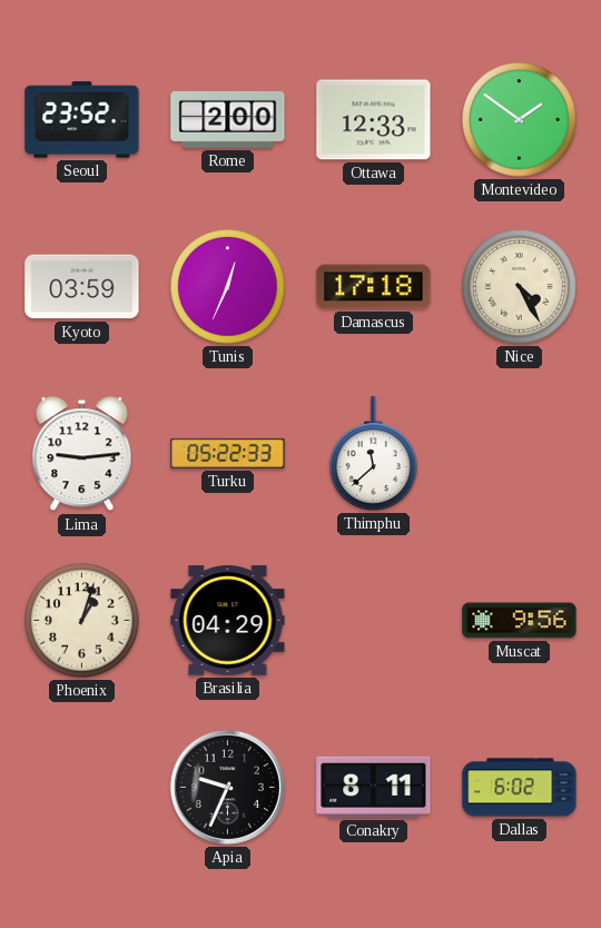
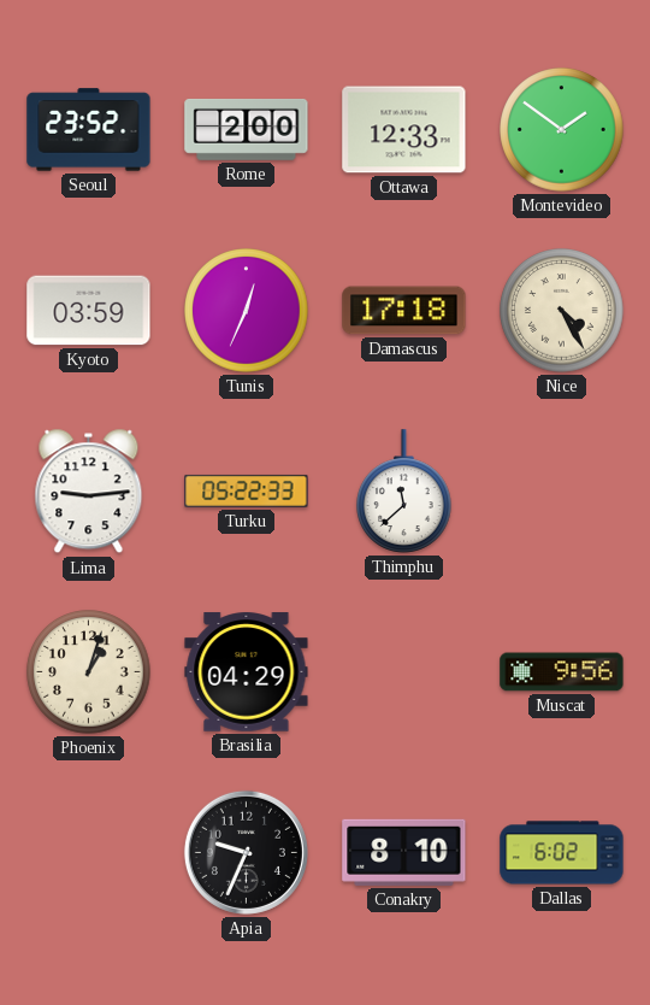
Conakry: 8:11 -> 8:10
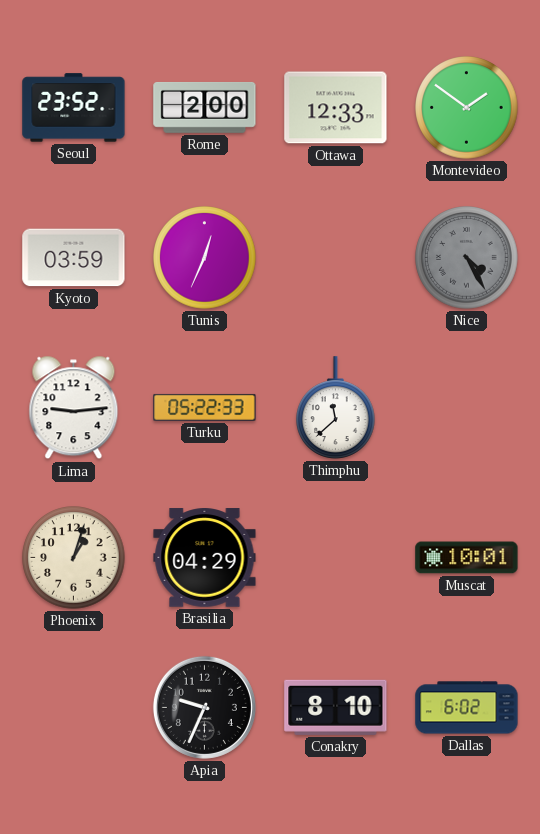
Damascus: 17:18 -> none
Nice dial: cream -> grey
Muscat: 9:56 -> 10:01
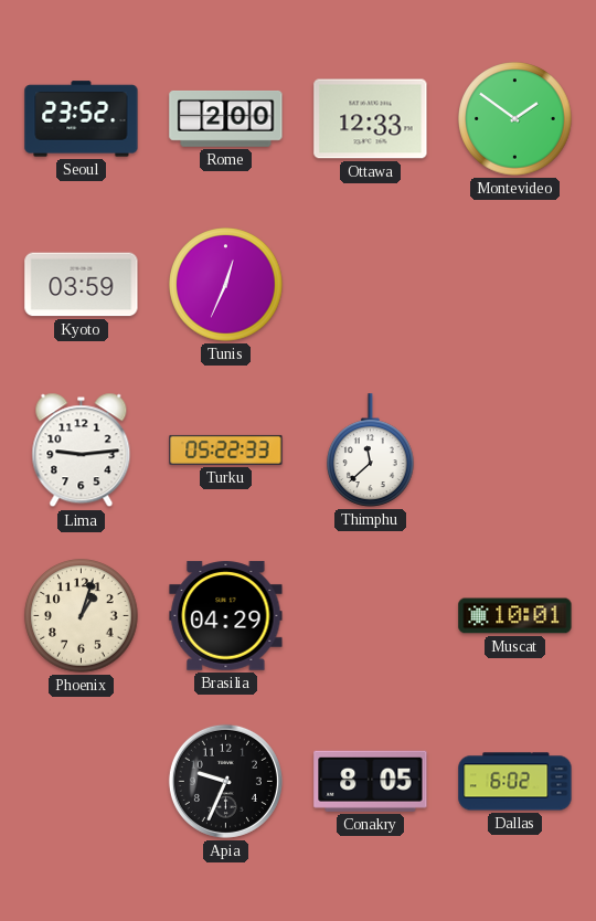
Nice: 4:25 -> none
Conakry: 8:10 -> 8:05
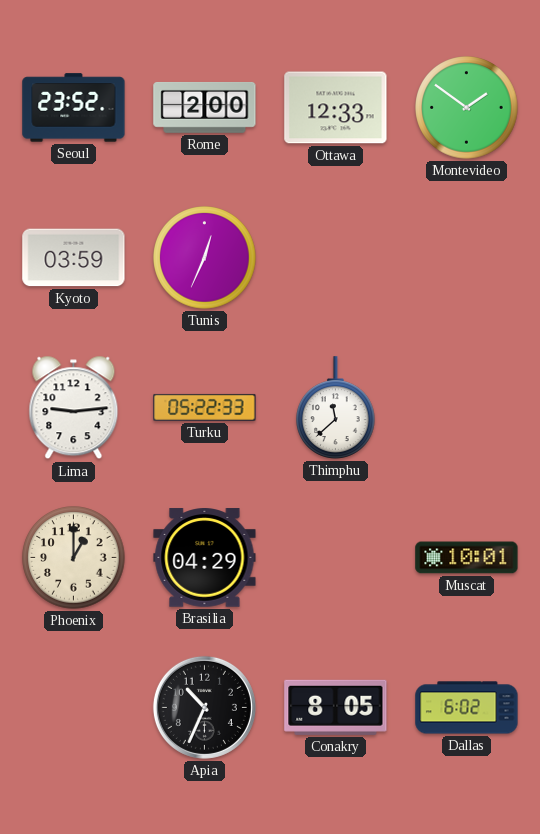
Phoenix: 1:03 -> 1:00
Apia: 9:34 -> 10:34
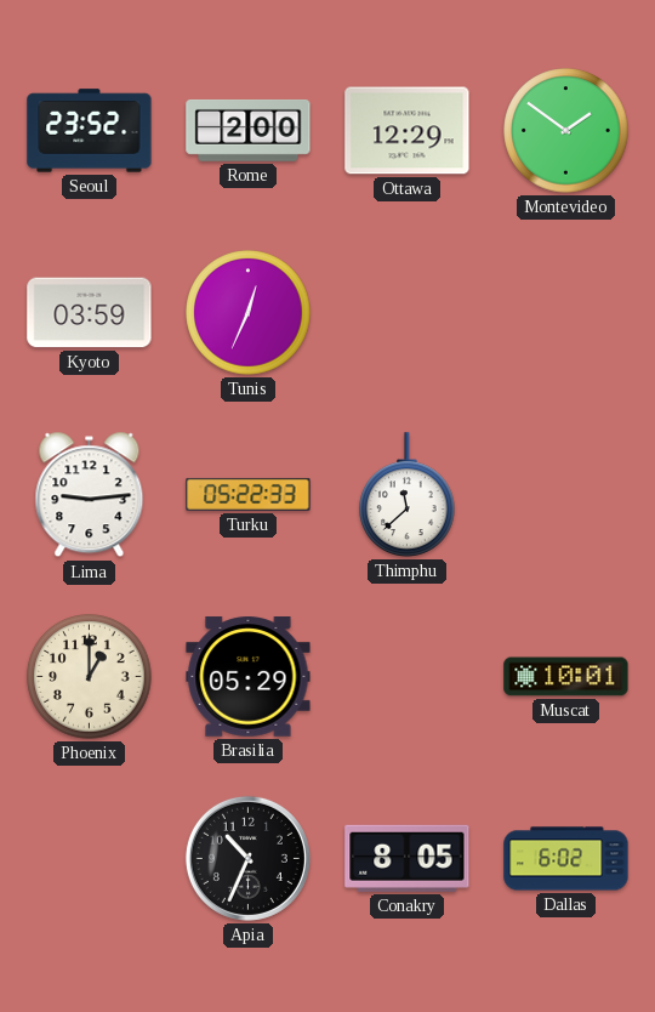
Ottawa: 12:33 -> 12:29
Brasilia: 04:29 -> 05:29
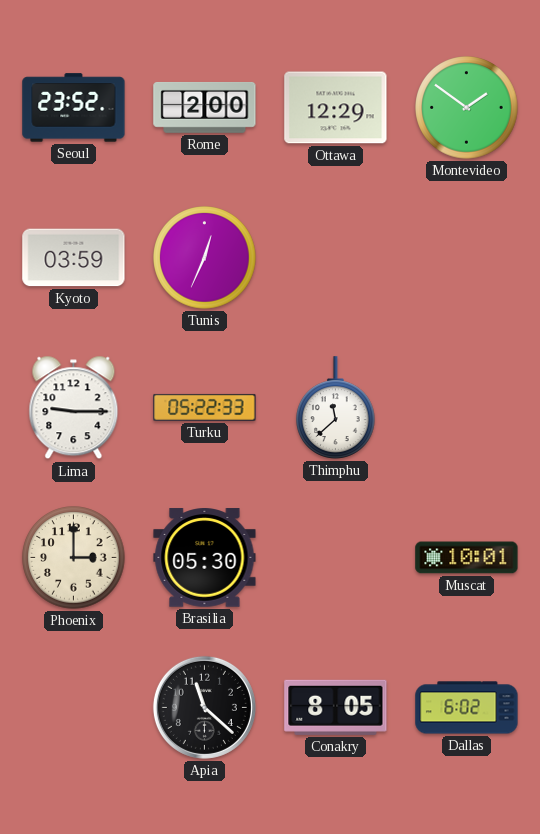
Lima: 9:14 -> 9:15
Phoenix: 1:00 -> 3:00
Brasilia: 05:29 -> 05:30
Apia: 10:34 -> 11:22
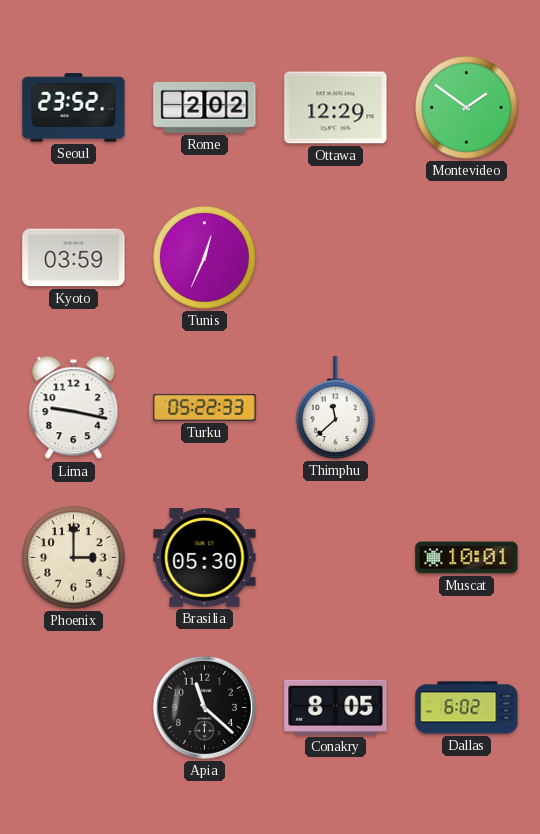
Rome: 2:00 -> 2:02
Lima: 9:15 -> 9:17
